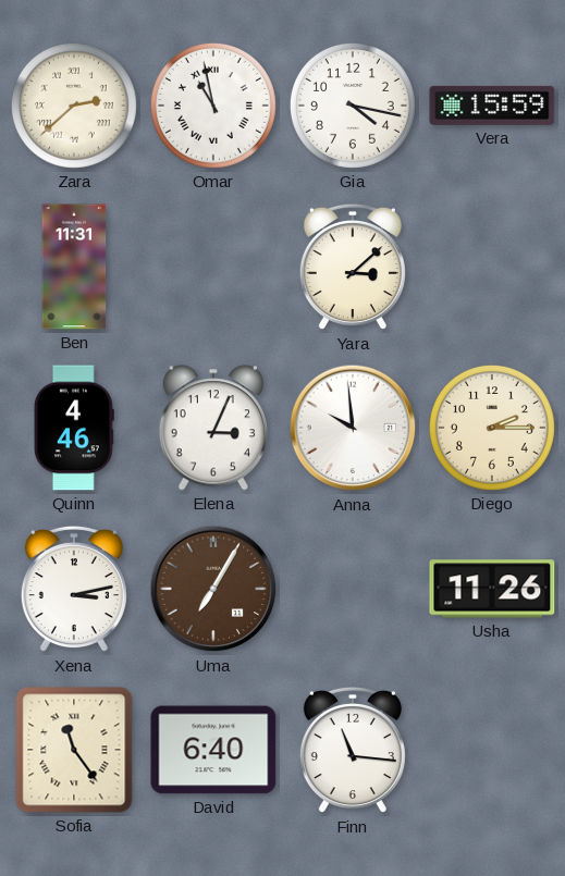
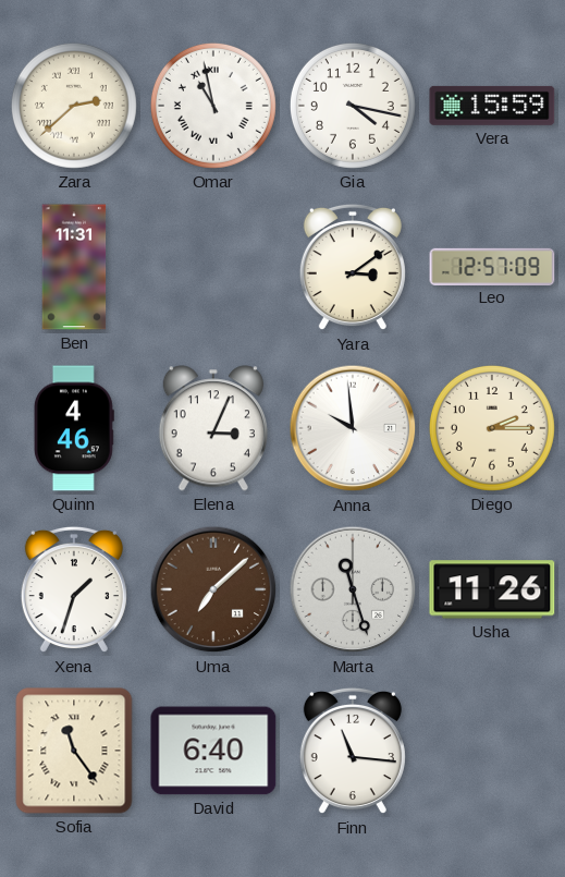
Yara: 3:08 -> 3:09
Leo: none -> 12:57
Xena: 3:13 -> 1:33
Uma: 7:05 -> 7:08
Marta: none -> 11:27
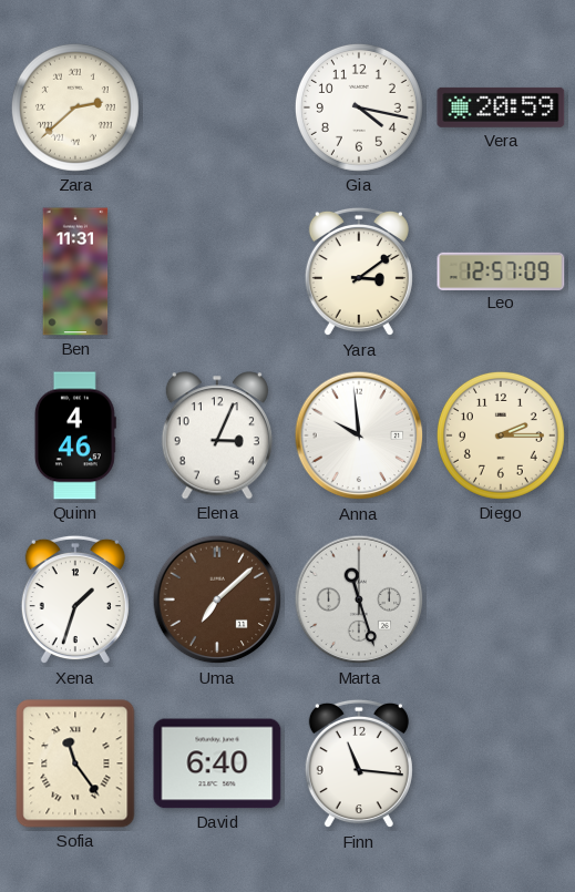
Omar: 10:58 -> none
Vera: 15:59 -> 20:59
Usha: 11:26 -> none
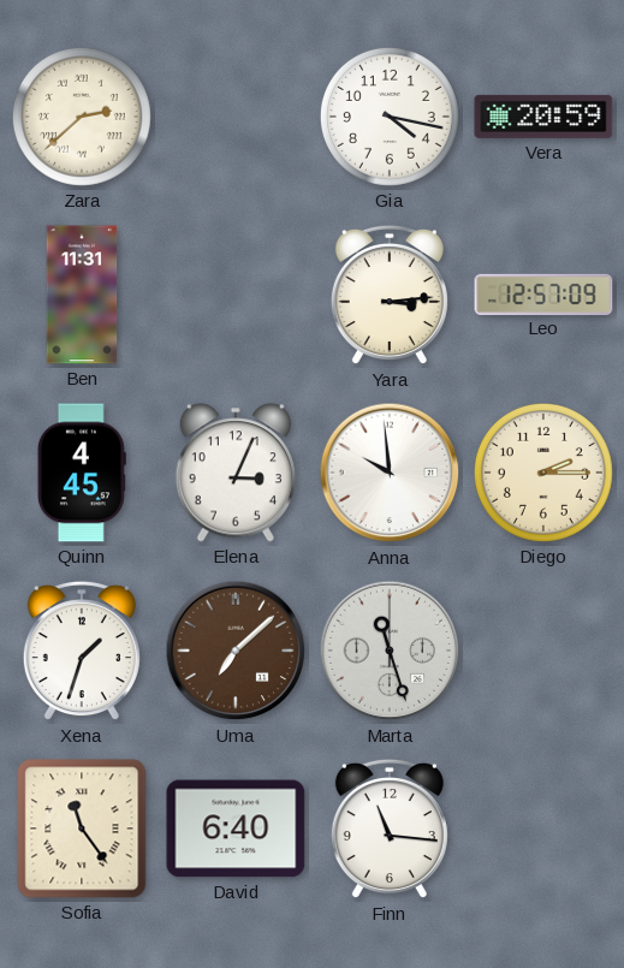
Yara: 3:09 -> 3:14
Quinn: 4:46 -> 4:45
